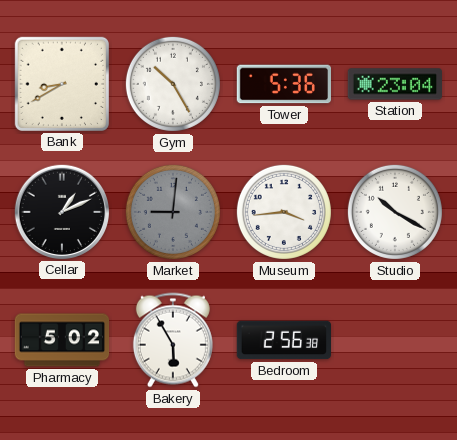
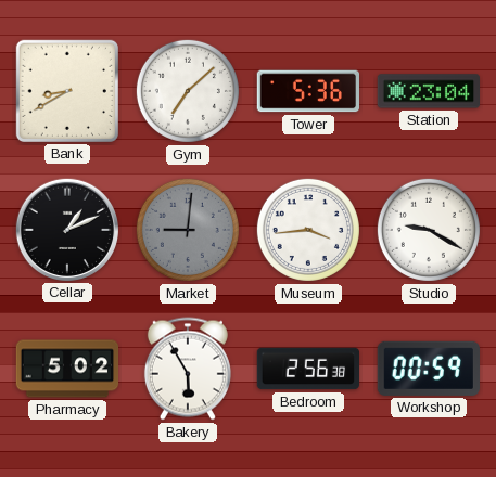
Gym: 10:25 -> 7:08
Studio: 10:20 -> 9:20
Workshop: none -> 00:59
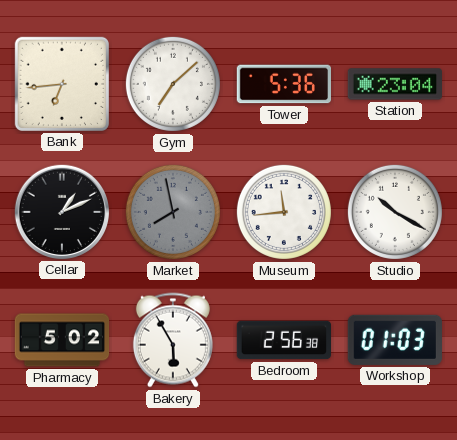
Bank: 8:40 -> 6:44
Market: 9:01 -> 7:58
Museum: 3:44 -> 11:44
Studio: 9:20 -> 10:20
Workshop: 00:59 -> 01:03
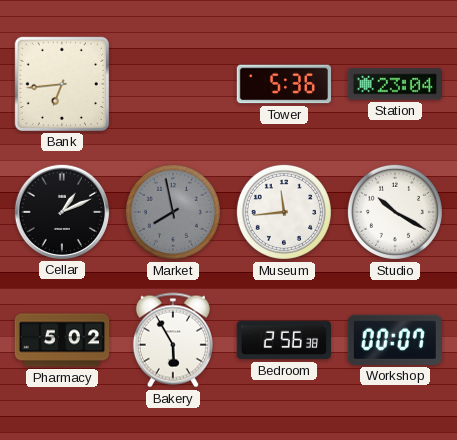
Gym: 7:08 -> none
Workshop: 01:03 -> 00:07
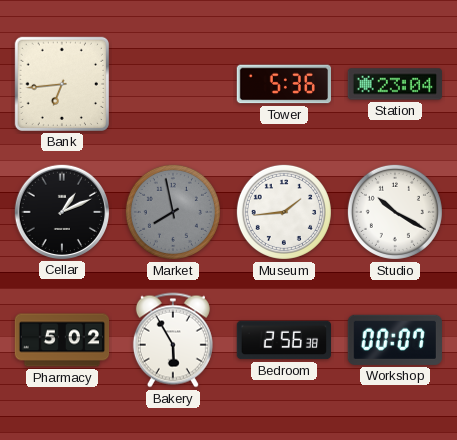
Museum: 11:44 -> 1:44
